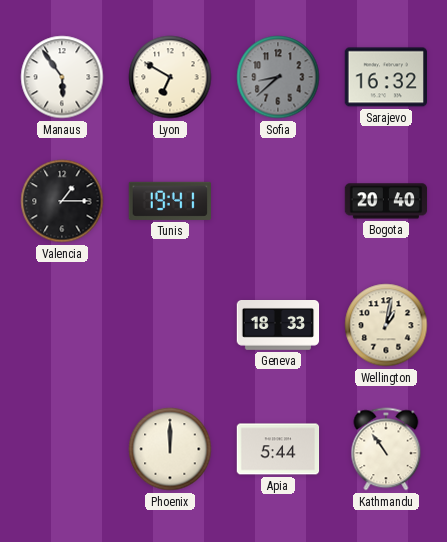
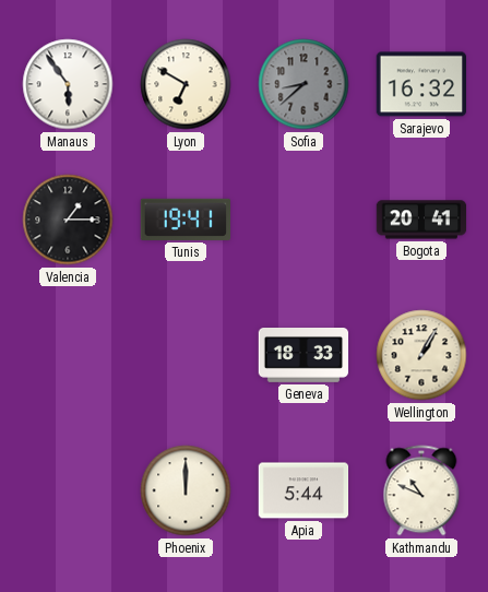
Bogota: 20:40 -> 20:41
Wellington: 1:02 -> 1:05
Kathmandu: 10:54 -> 10:49
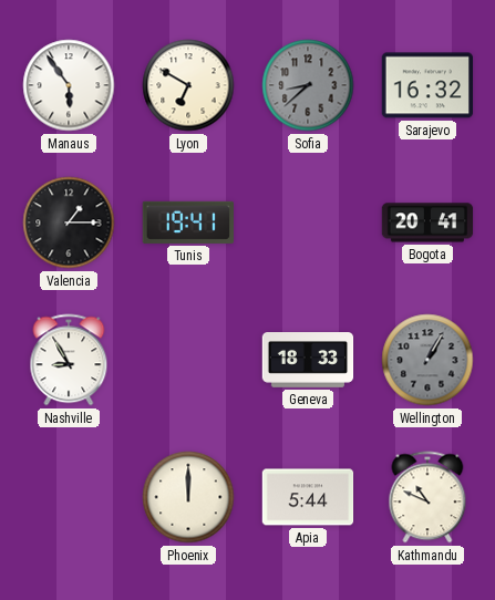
Nashville: none -> 8:55
Wellington dial: cream -> grey
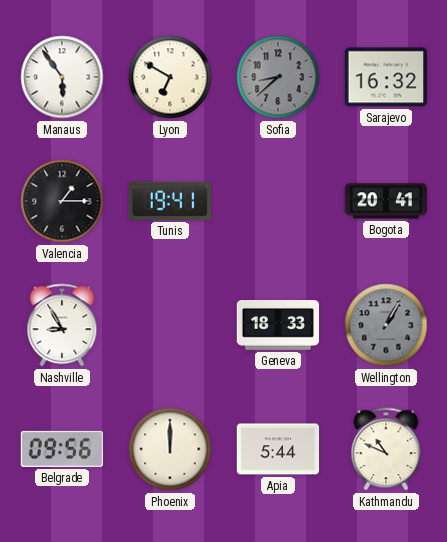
Belgrade: none -> 09:56
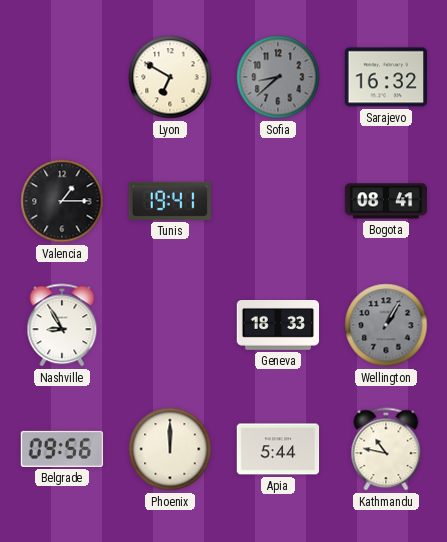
Manaus: 5:54 -> none
Bogota: 20:41 -> 08:41
Kathmandu: 10:49 -> 10:47
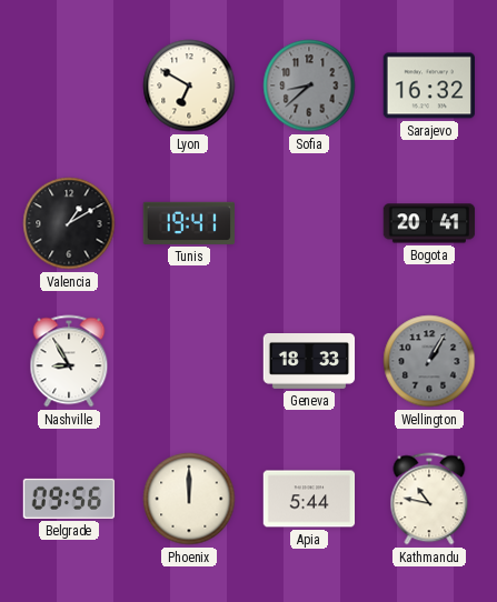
Valencia: 1:15 -> 1:10
Bogota: 08:41 -> 20:41
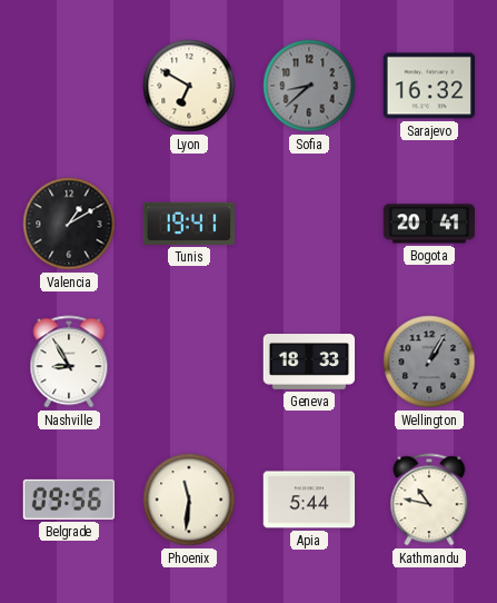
Phoenix: 12:00 -> 11:31
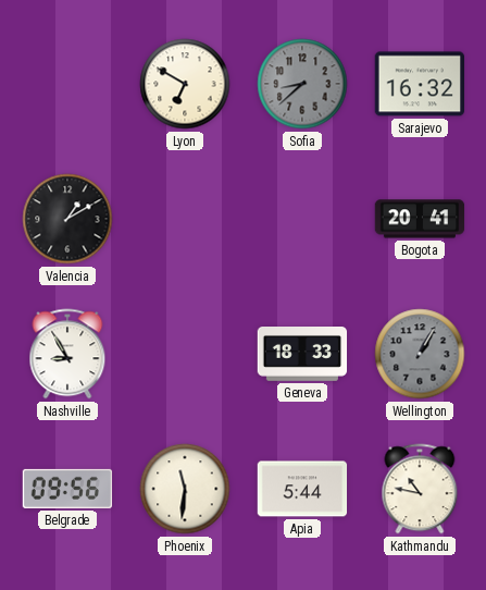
Tunis: 19:41 -> none
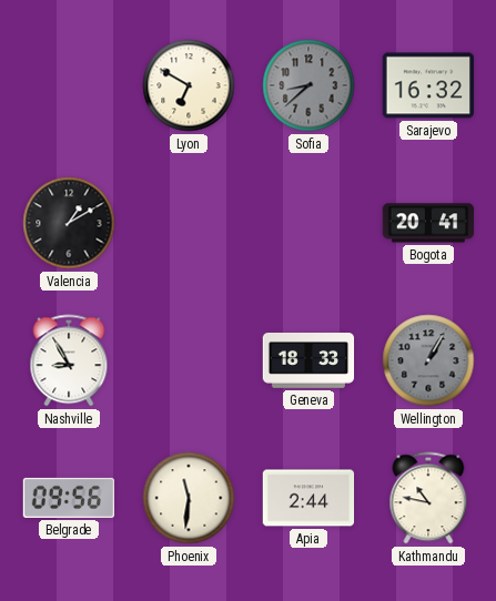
Apia: 5:44 -> 2:44
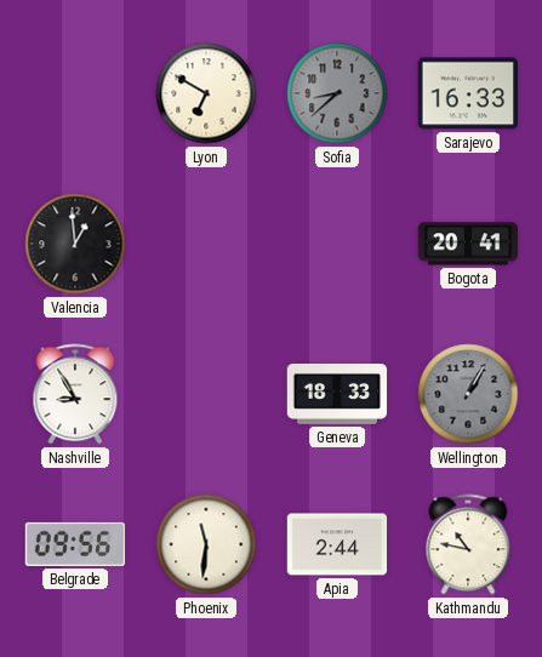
Sarajevo: 16:32 -> 16:33
Valencia: 1:10 -> 12:59
